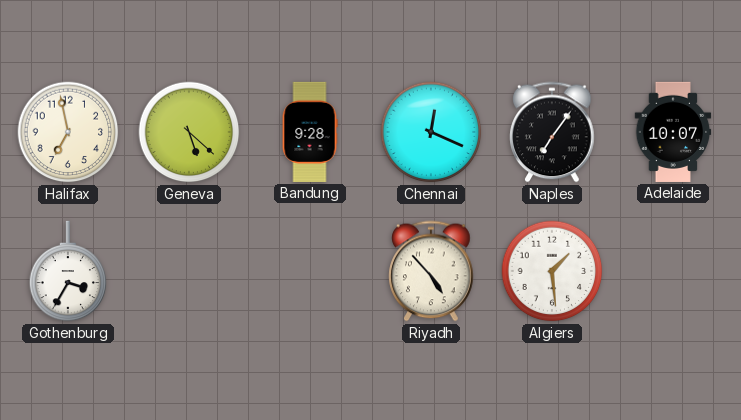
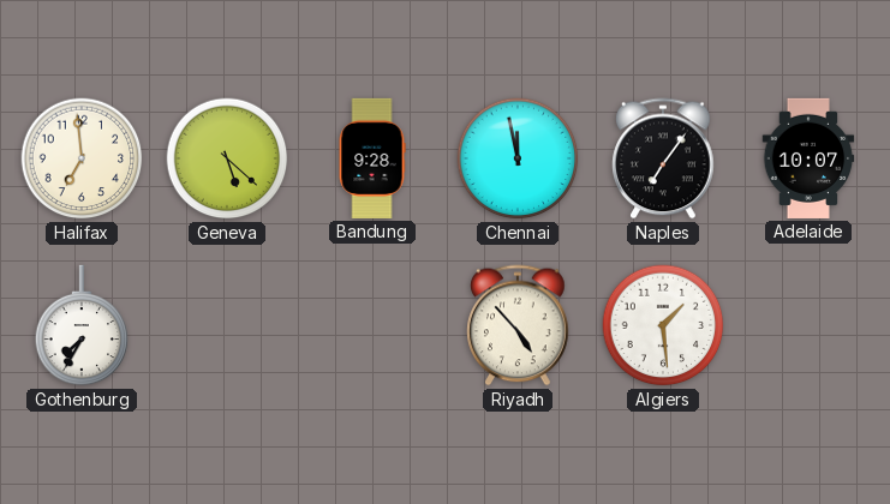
Halifax: 6:58 -> 6:59
Chennai: 12:19 -> 11:58
Gothenburg: 3:35 -> 7:35
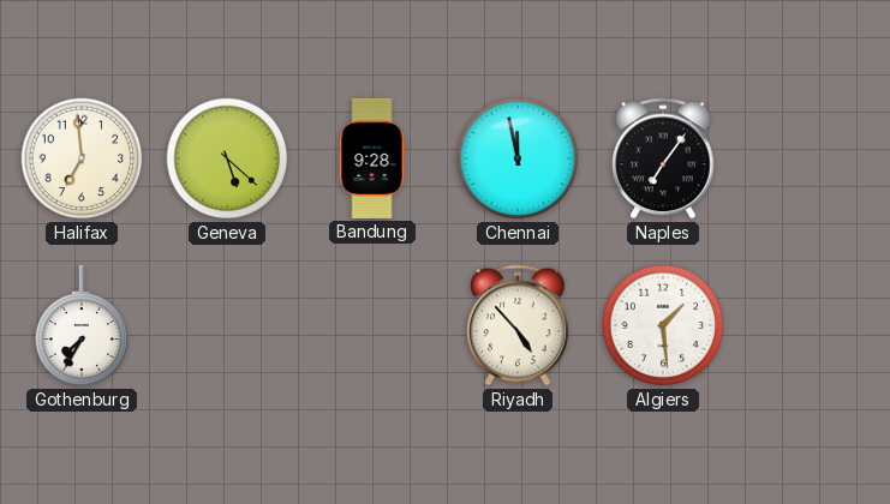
Adelaide: 10:07 -> none
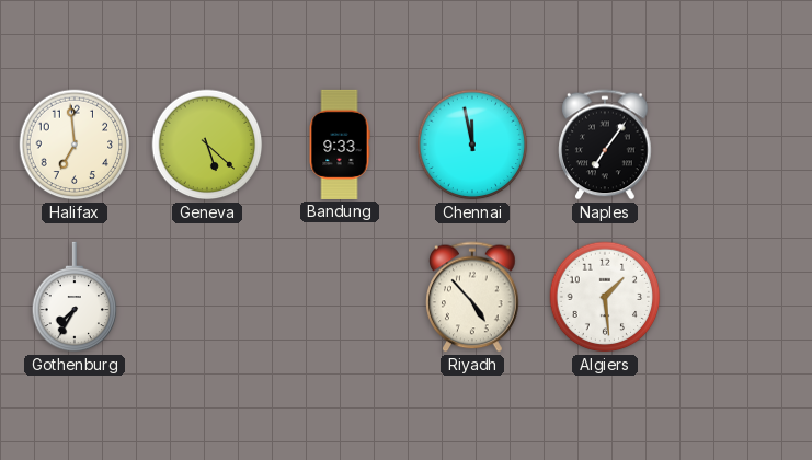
Bandung: 9:28 -> 9:33
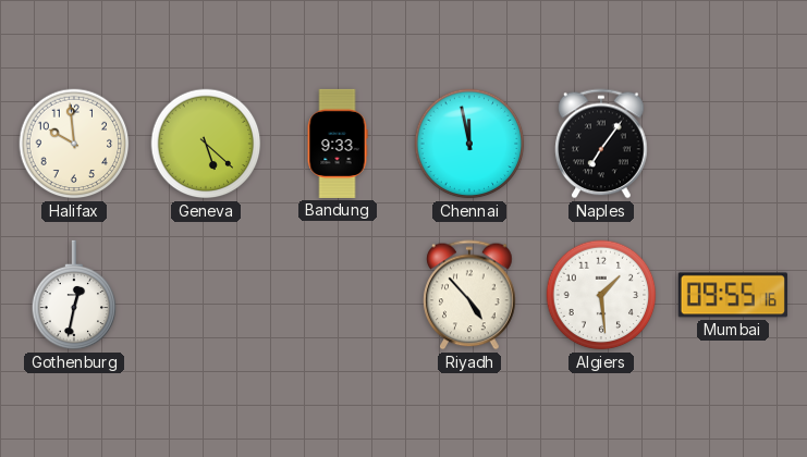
Halifax: 6:59 -> 9:59
Gothenburg: 7:35 -> 12:32
Mumbai: none -> 09:55
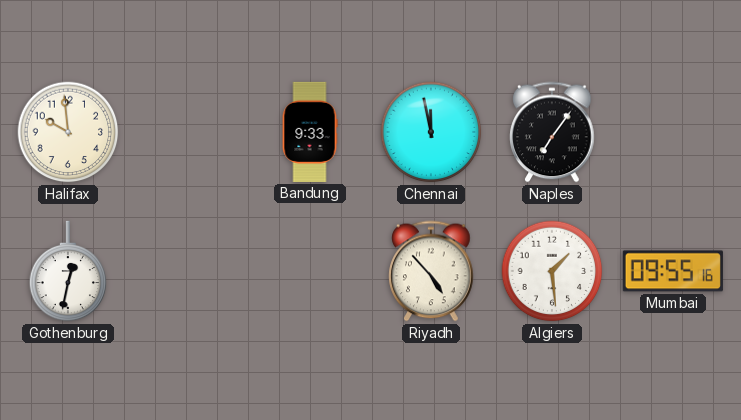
Geneva: 5:22 -> none
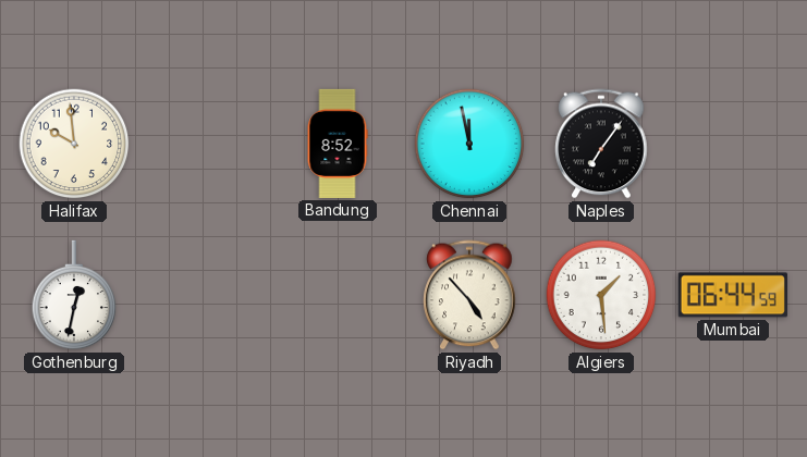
Bandung: 9:33 -> 8:52
Mumbai: 09:55 -> 06:44
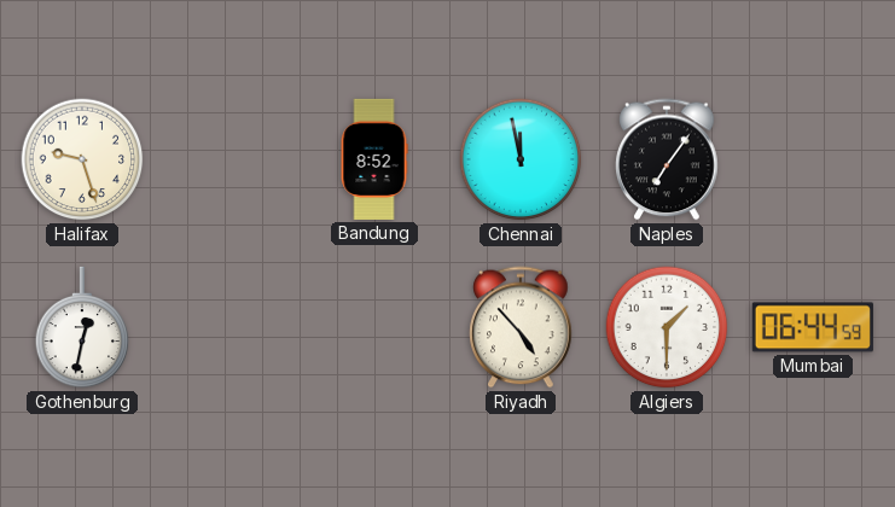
Halifax: 9:59 -> 9:27
Algiers: 1:29 -> 1:30
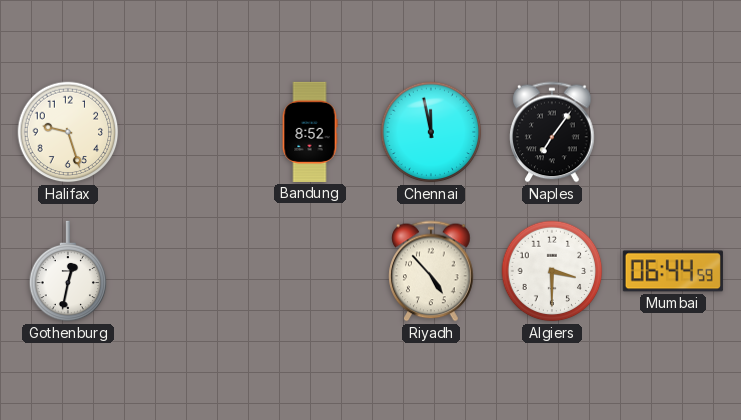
Algiers: 1:30 -> 3:30
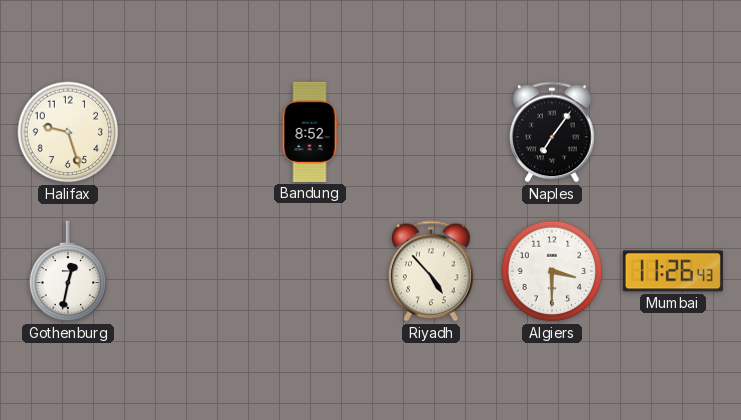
Chennai: 11:58 -> none
Mumbai: 06:44 -> 11:26
